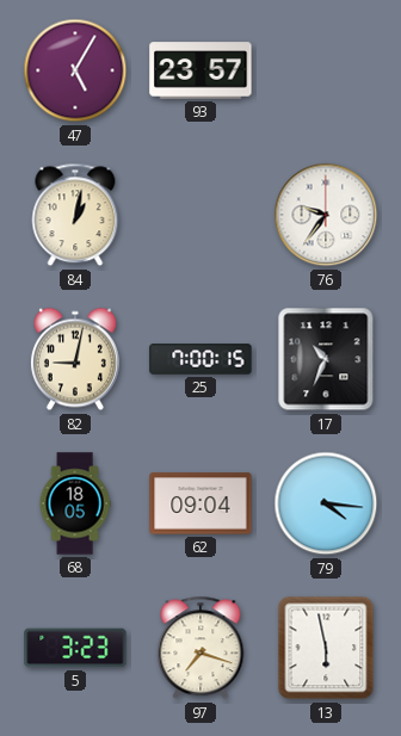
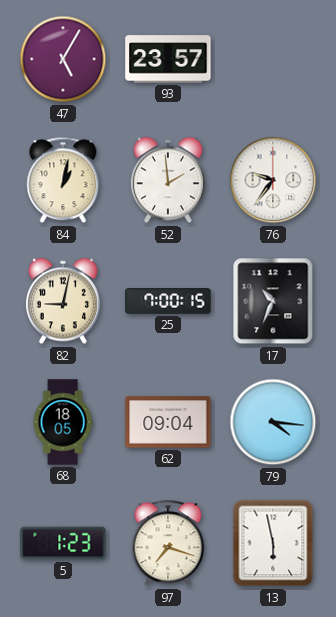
52: none -> 1:59
5: 3:23 -> 1:23
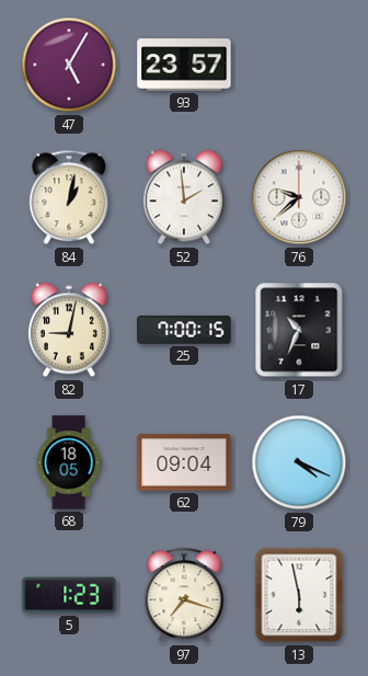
76: 9:36 -> 9:38
79: 4:16 -> 4:19
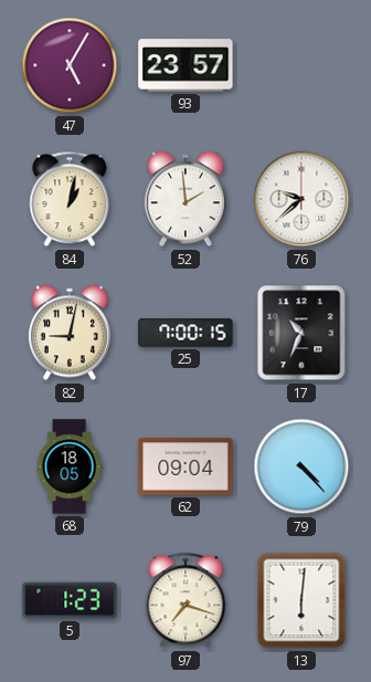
79: 4:19 -> 4:23
13: 5:58 -> 6:01
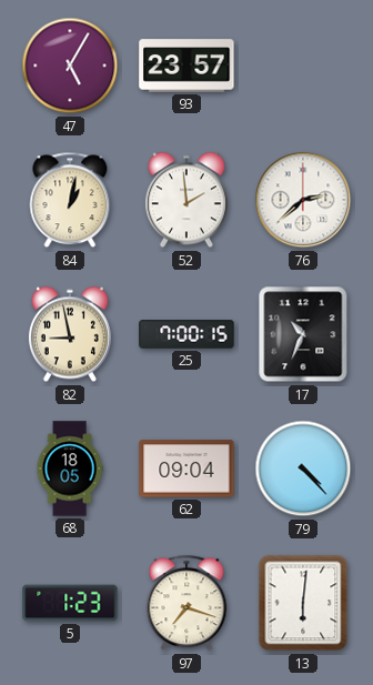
76: 9:38 -> 2:38
82: 9:02 -> 8:58
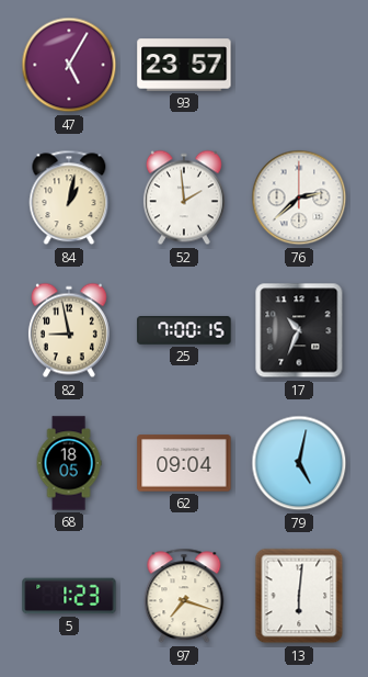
79: 4:23 -> 5:02
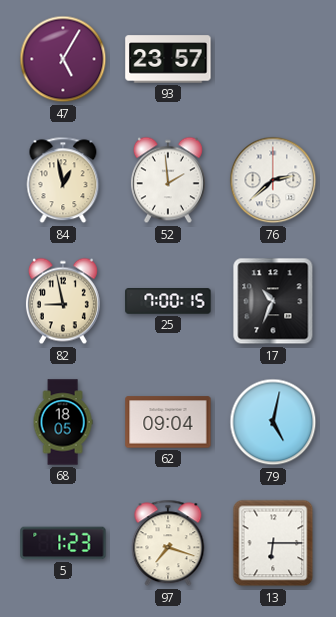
84: 1:02 -> 12:58
13: 6:01 -> 6:15
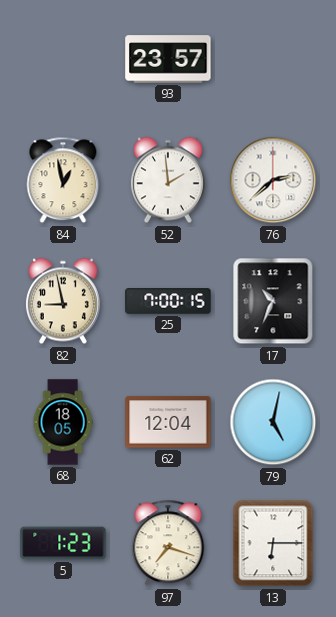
47: 5:05 -> none
62: 09:04 -> 12:04
